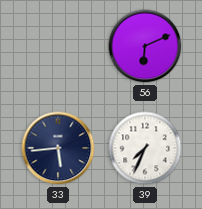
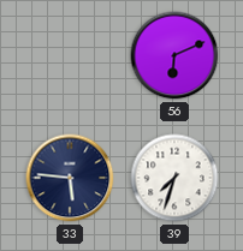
33: 5:44 -> 5:46
39: 7:34 -> 7:33
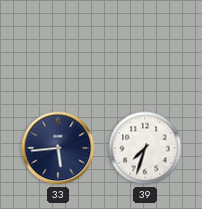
56: 6:11 -> none
33: 5:46 -> 5:44
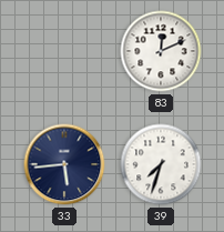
83: none -> 12:11
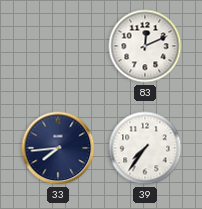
33: 5:44 -> 7:44
39: 7:33 -> 7:36
